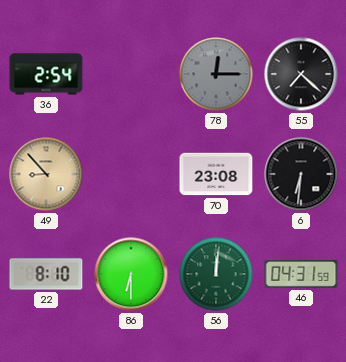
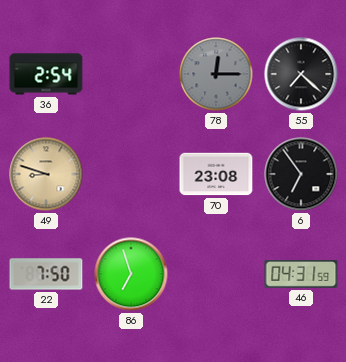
49: 8:53 -> 8:48
6: 6:31 -> 6:54
22: 8:10 -> 7:50
86: 6:30 -> 6:57
56: 12:01 -> none
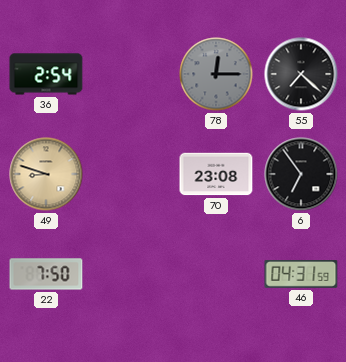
86: 6:57 -> none
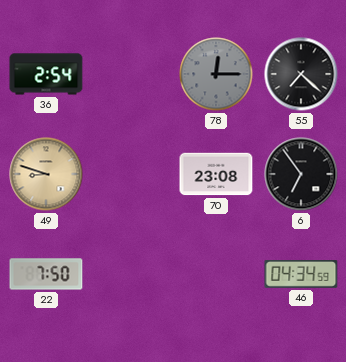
46: 04:31 -> 04:34
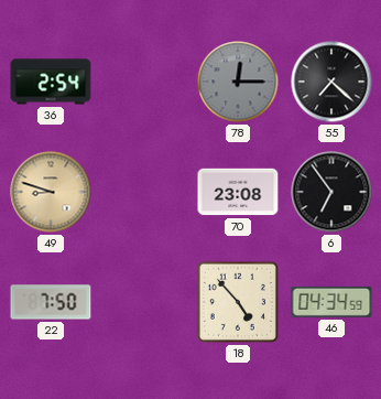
18: none -> 4:53
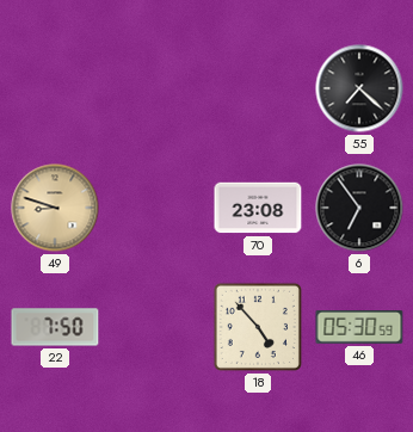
36: 2:54 -> none
78: 12:15 -> none
46: 04:34 -> 05:30
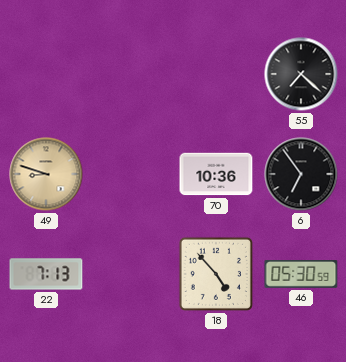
70: 23:08 -> 10:36
22: 7:50 -> 7:13
